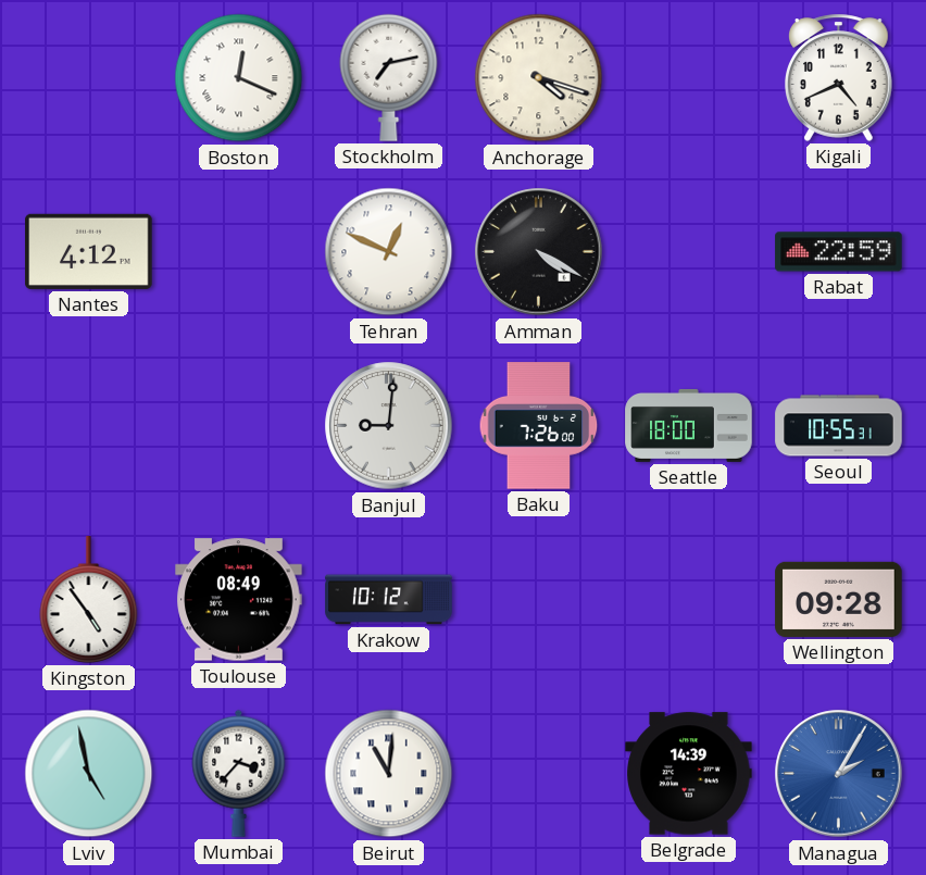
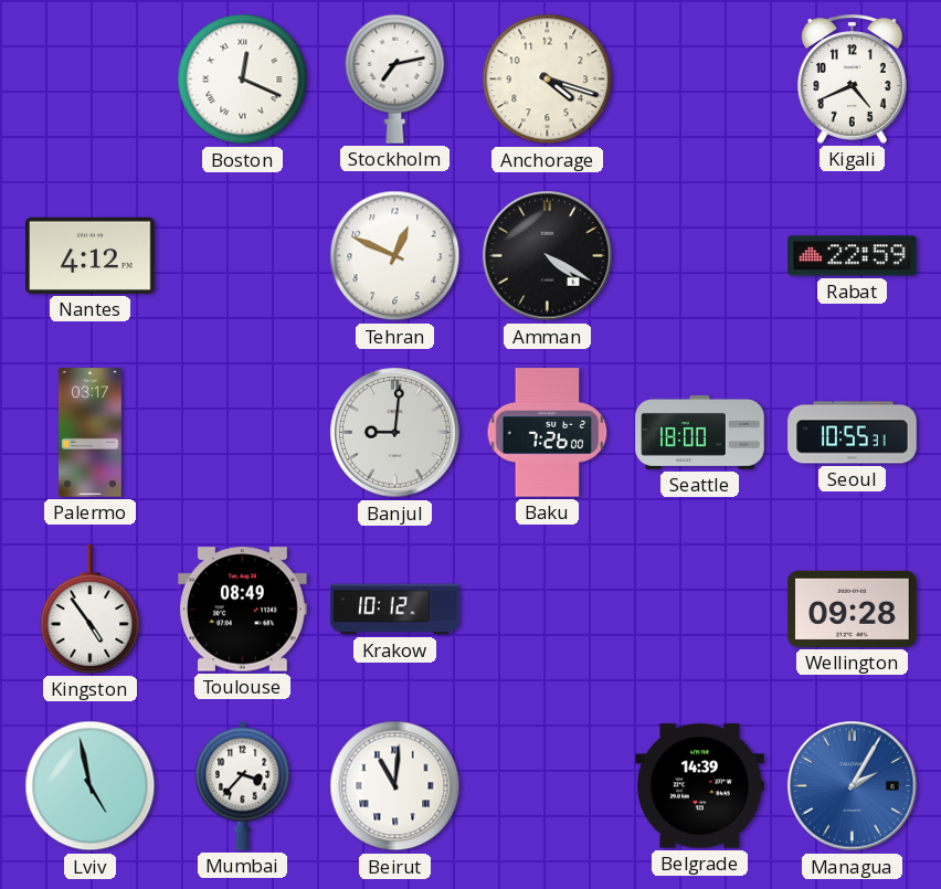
Palermo: none -> 03:17
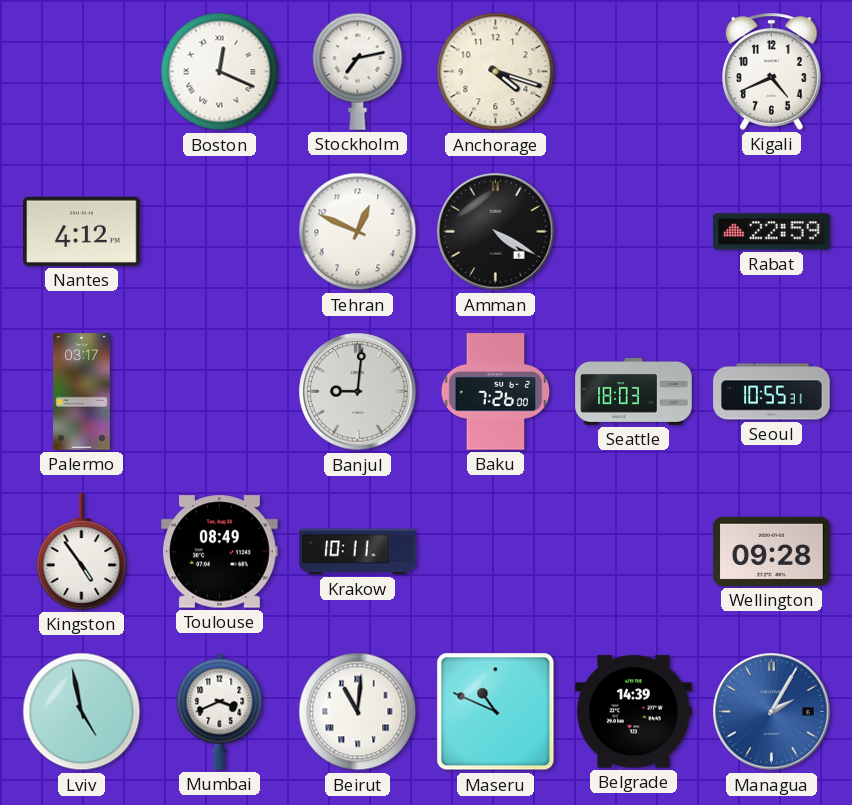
Seattle: 18:00 -> 18:03
Krakow: 10:12 -> 10:11
Mumbai: 3:37 -> 3:41
Maseru: none -> 10:49
